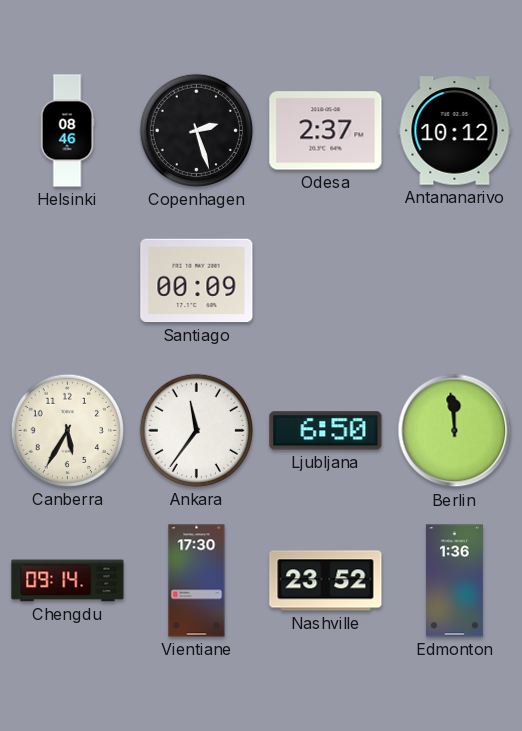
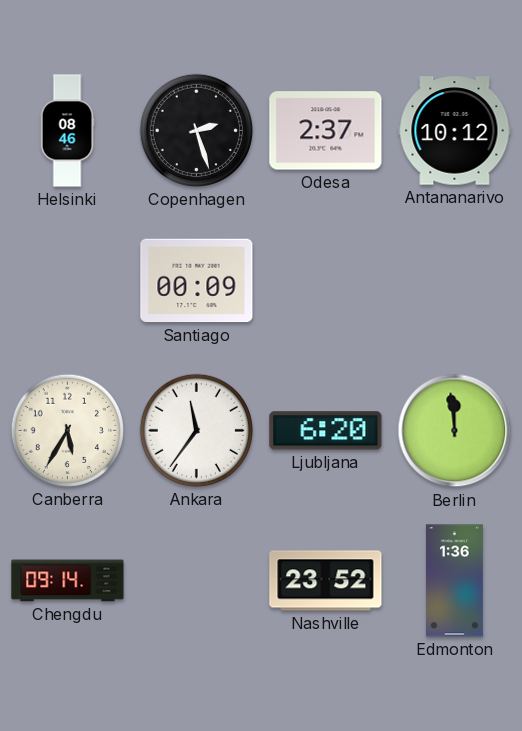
Ljubljana: 6:50 -> 6:20
Vientiane: 17:30 -> none
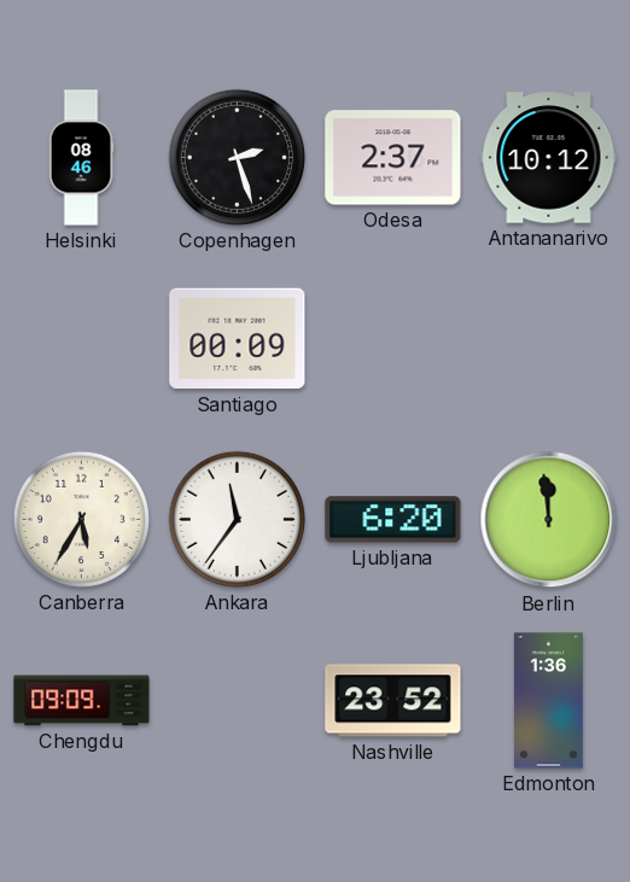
Chengdu: 09:14 -> 09:09
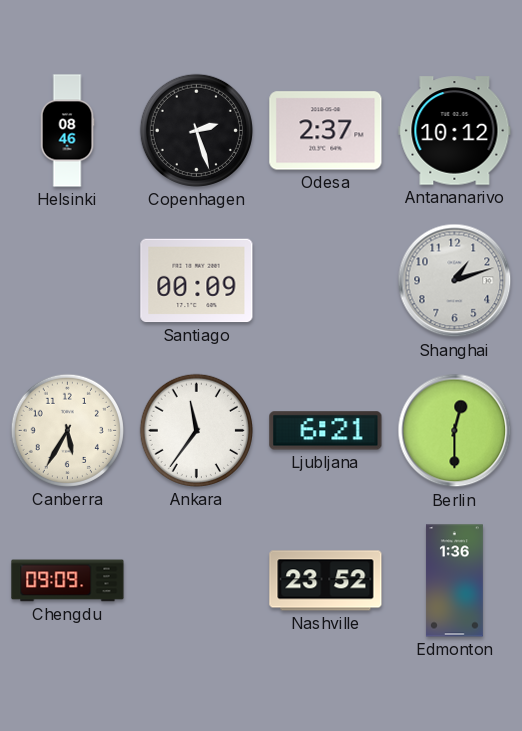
Shanghai: none -> 1:12
Ljubljana: 6:20 -> 6:21
Berlin: 11:59 -> 12:30
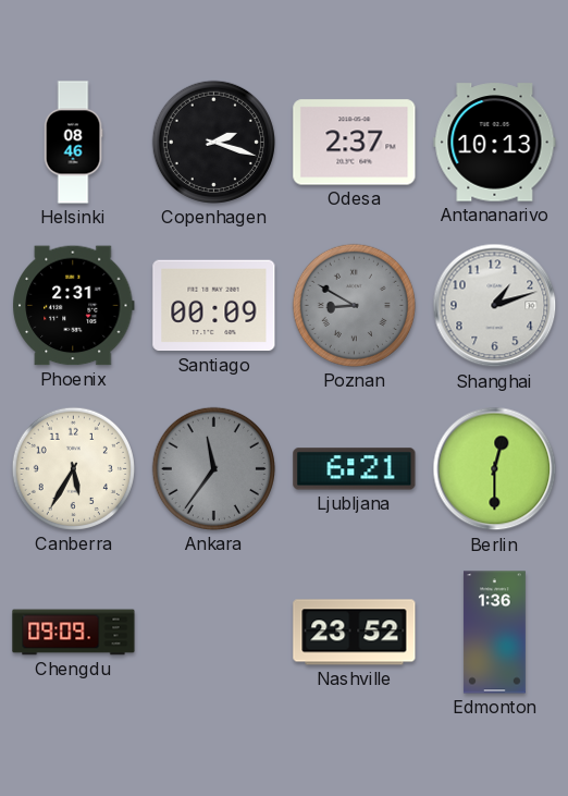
Copenhagen: 2:27 -> 2:18
Antananarivo: 10:12 -> 10:13
Phoenix: none -> 2:31
Poznan: none -> 8:50
Ankara dial: white -> grey
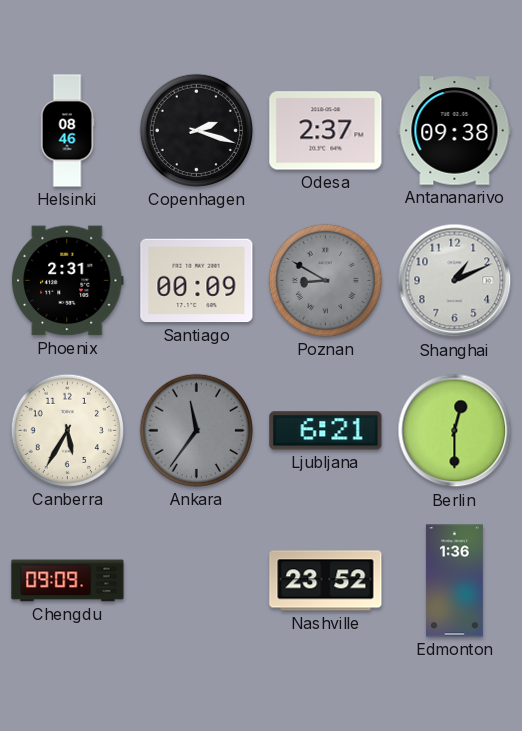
Antananarivo: 10:13 -> 09:38
Shanghai: 1:12 -> 1:11
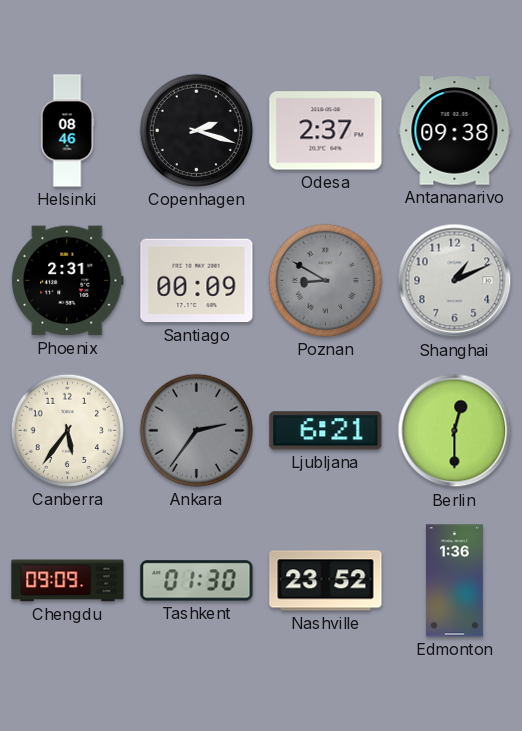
Canberra: 5:35 -> 5:36
Ankara: 11:36 -> 2:36
Tashkent: none -> 01:30
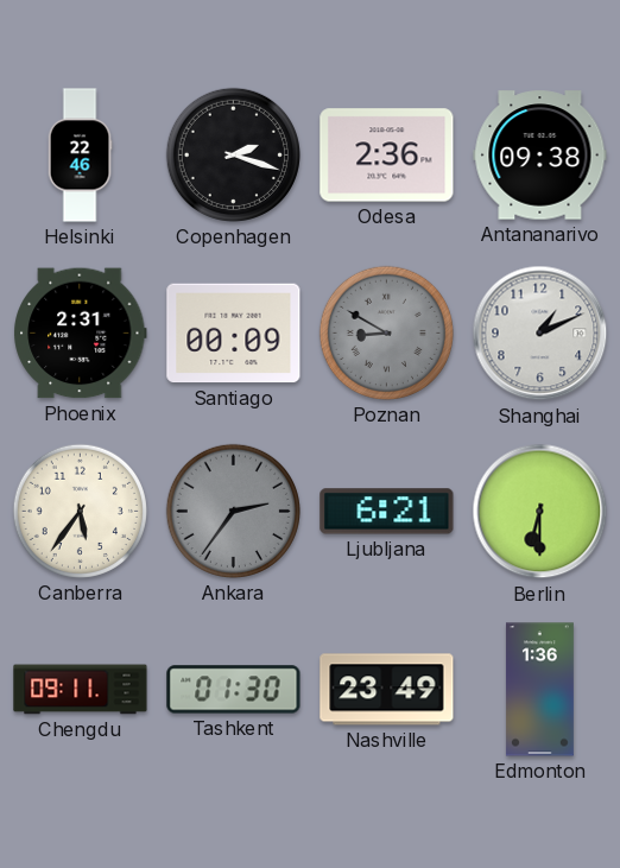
Helsinki: 08:46 -> 22:46
Odesa: 2:37 -> 2:36
Berlin: 12:30 -> 6:30
Chengdu: 09:09 -> 09:11
Nashville: 23:52 -> 23:49
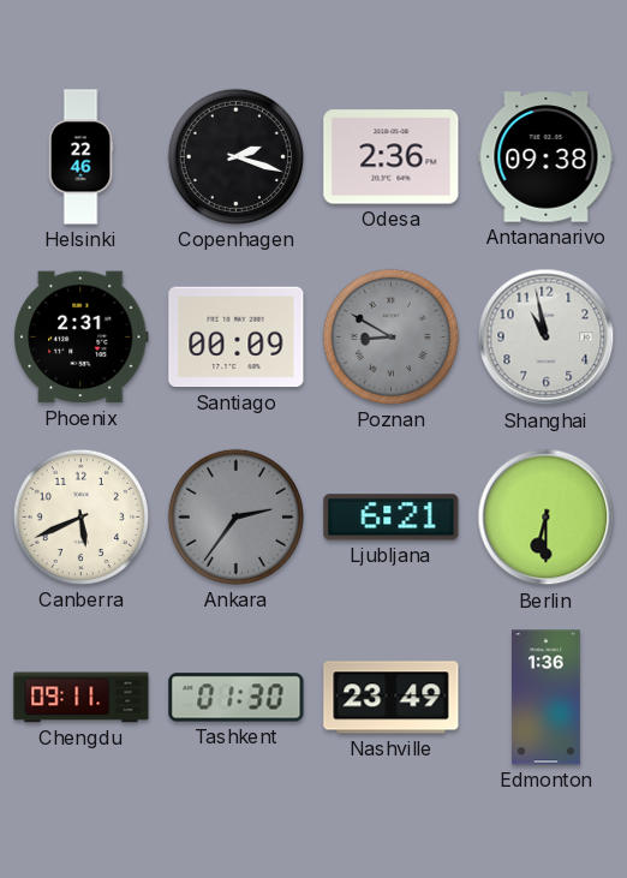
Shanghai: 1:11 -> 10:58
Canberra: 5:36 -> 5:41
